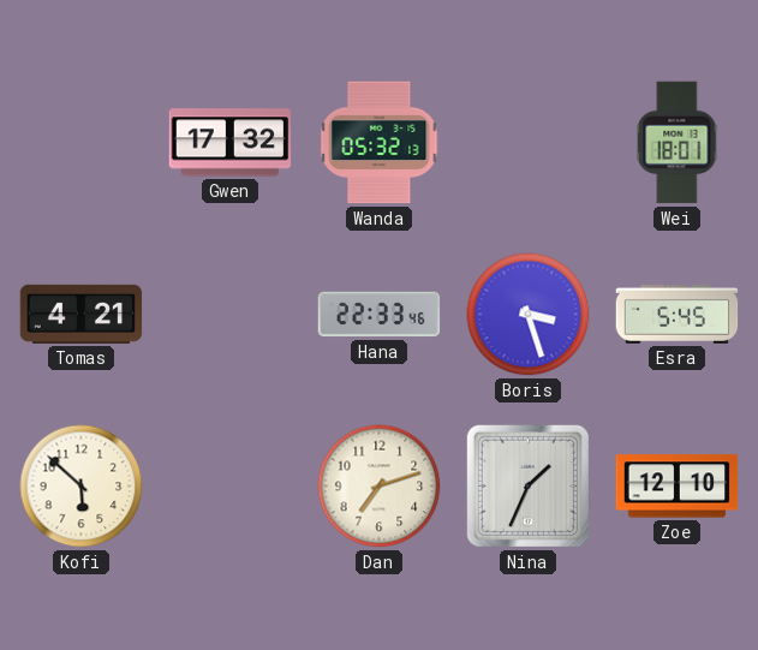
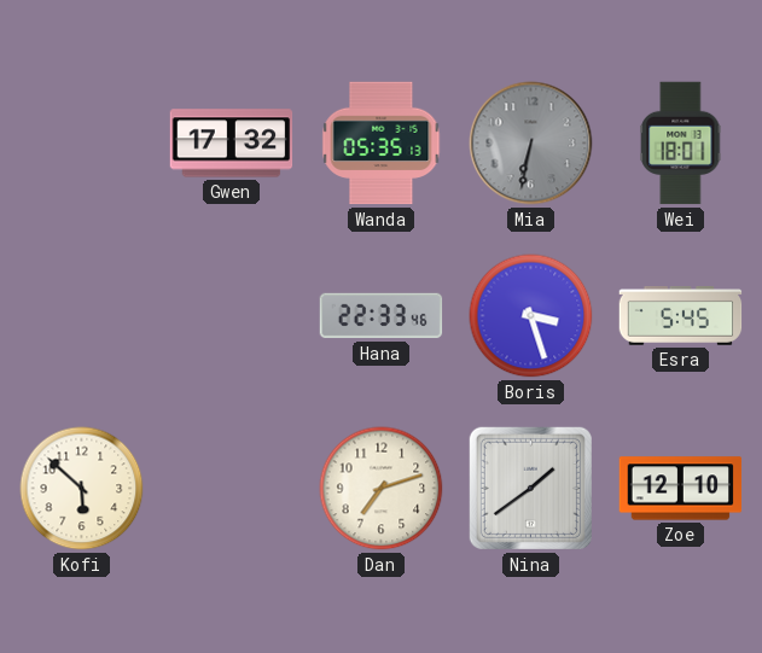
Wanda: 05:32 -> 05:35
Mia: none -> 6:32
Tomas: 4:21 -> none
Nina: 1:34 -> 1:39
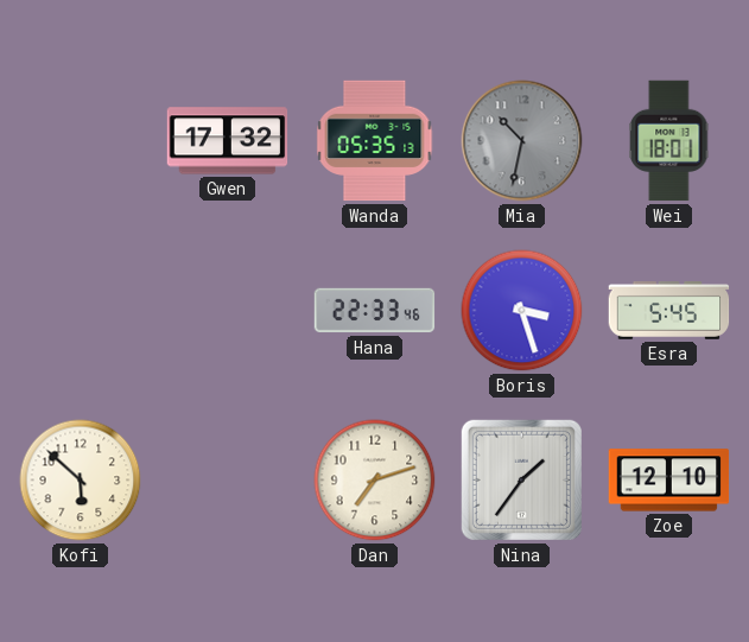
Mia: 6:32 -> 10:32
Nina: 1:39 -> 1:36
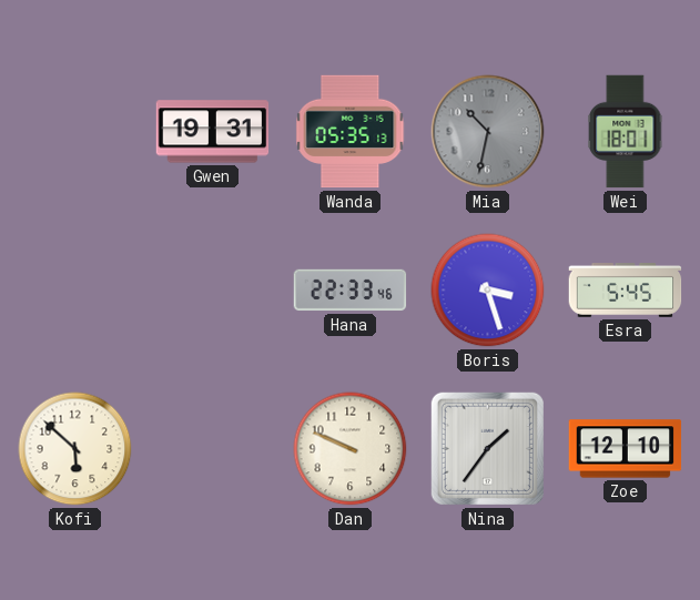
Gwen: 17:32 -> 19:31
Dan: 7:12 -> 9:49
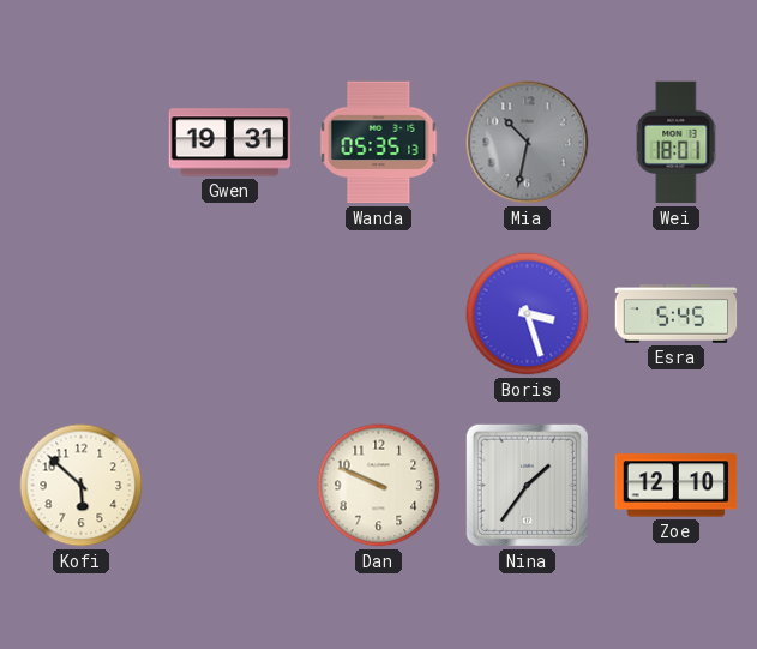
Hana: 22:33 -> none
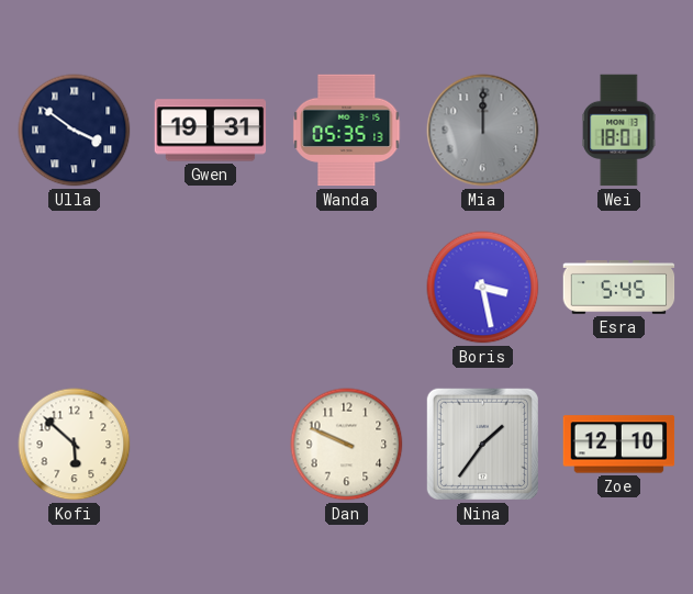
Ulla: none -> 3:51
Mia: 10:32 -> 12:00
Boris: 3:27 -> 3:28
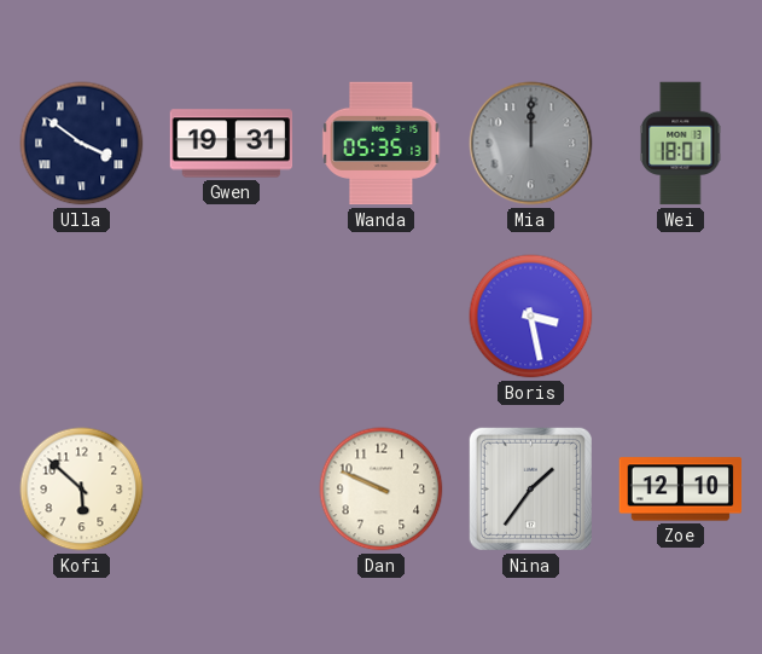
Esra: 5:45 -> none
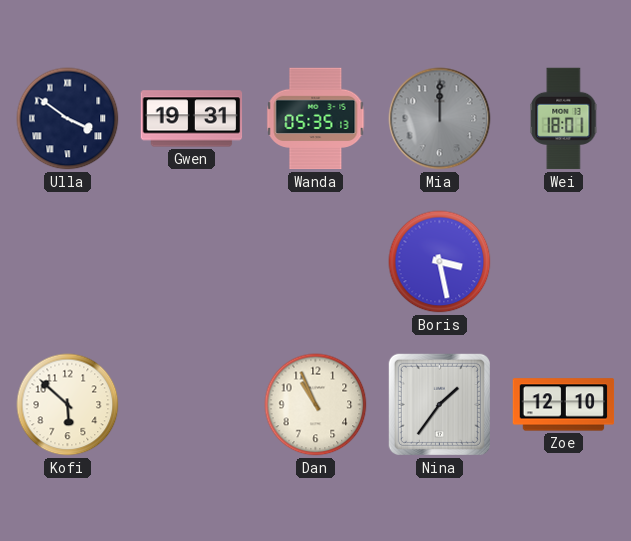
Dan: 9:49 -> 10:56
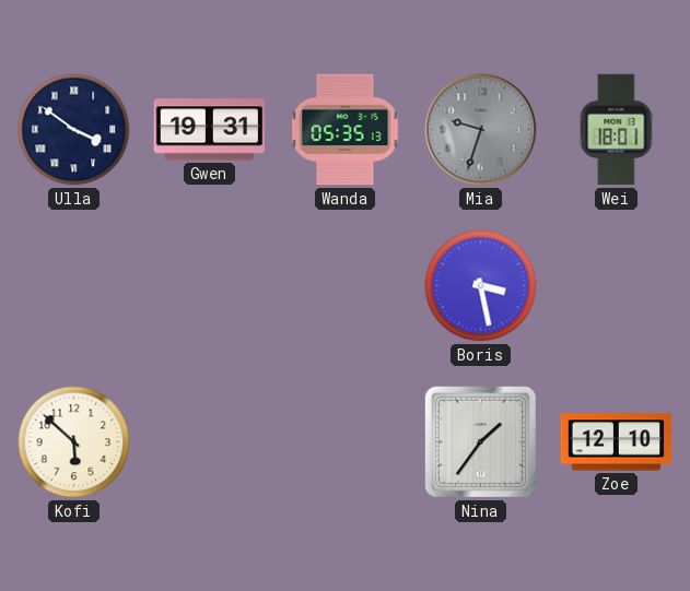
Mia: 12:00 -> 9:33
Dan: 10:56 -> none
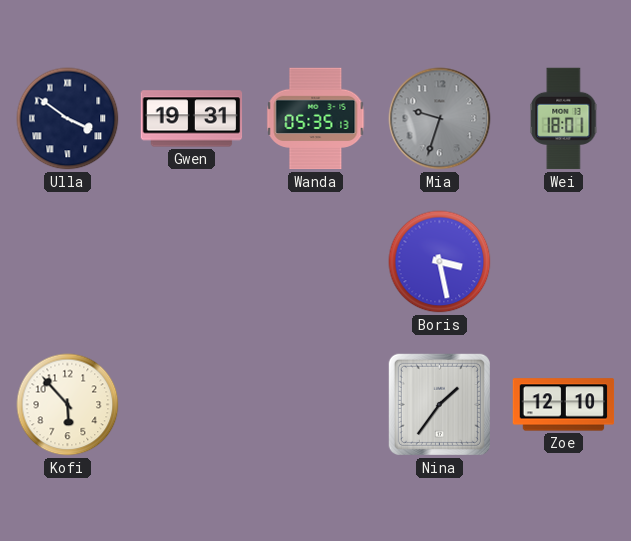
Kofi: 5:52 -> 5:53
